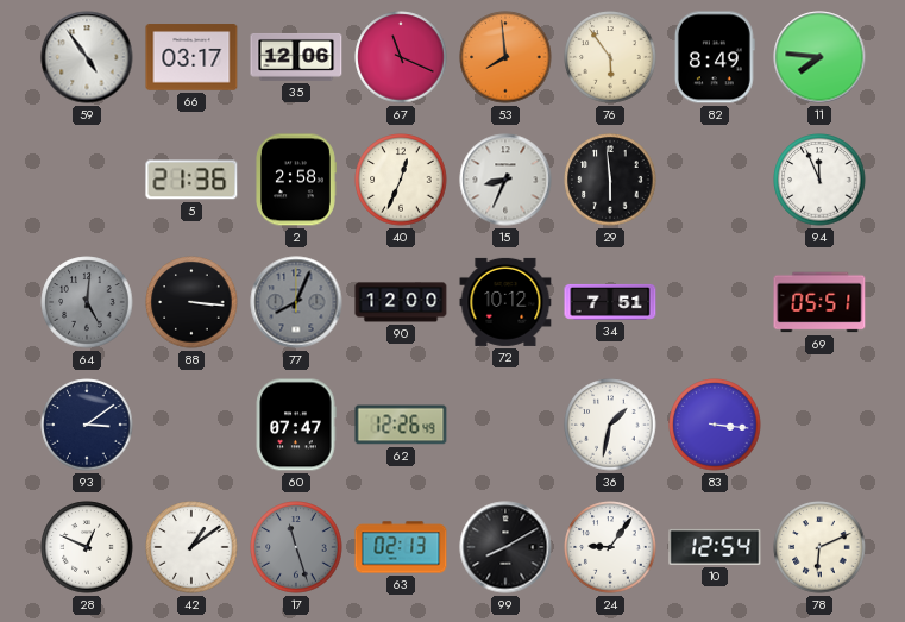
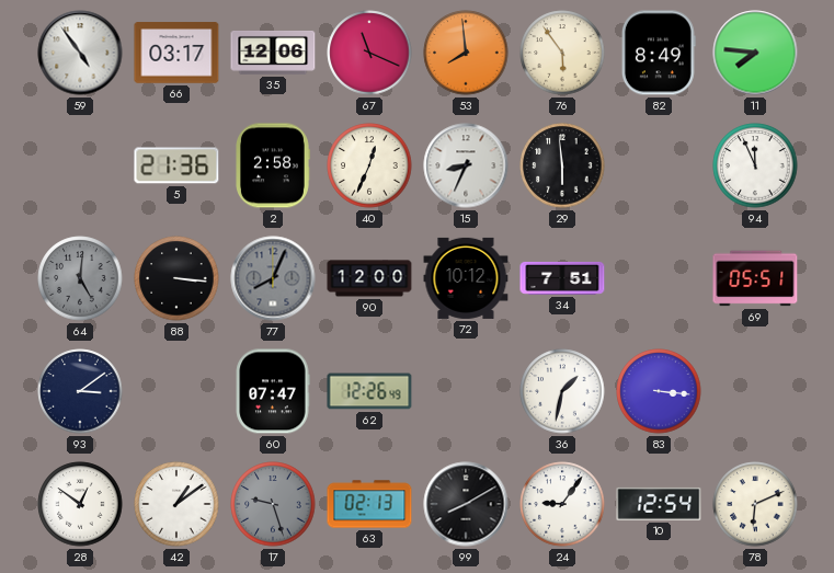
28: 12:49 -> 12:51
17: 11:27 -> 9:27
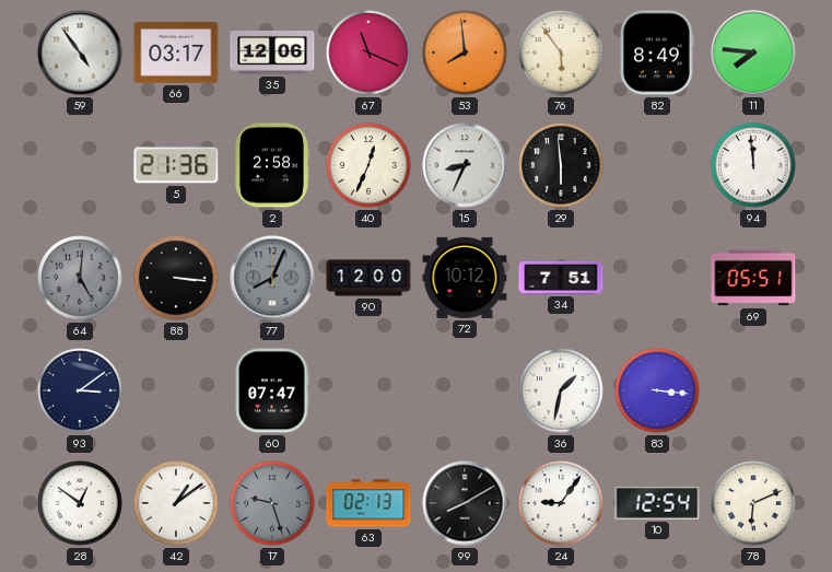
94: 11:56 -> 11:59
62: 12:26 -> none
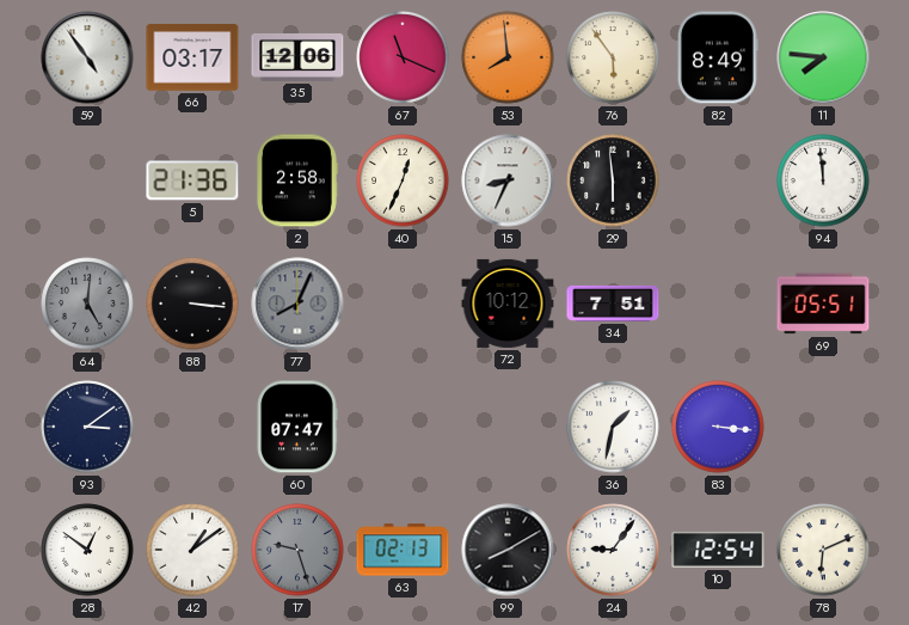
90: 12:00 -> none
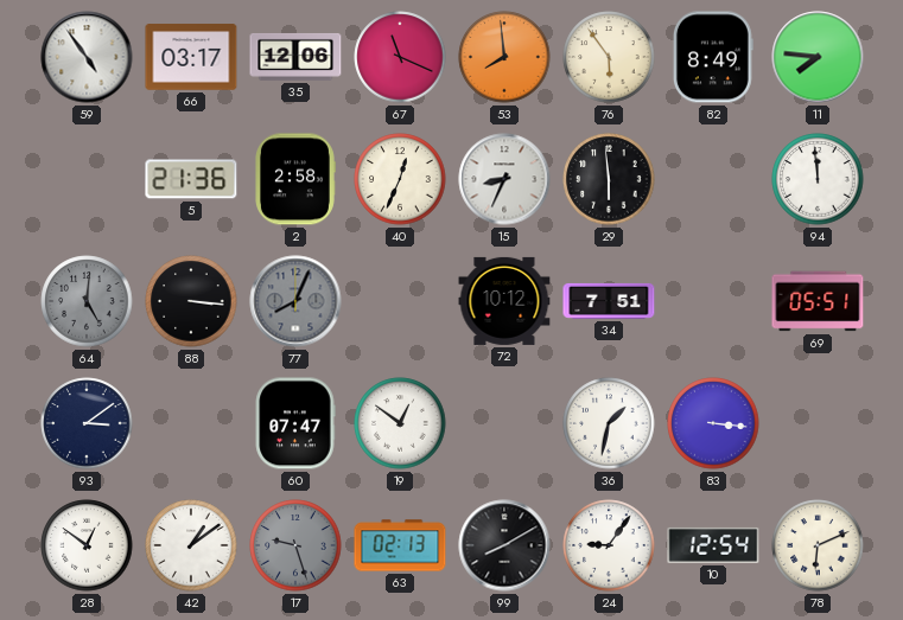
19: none -> 12:51
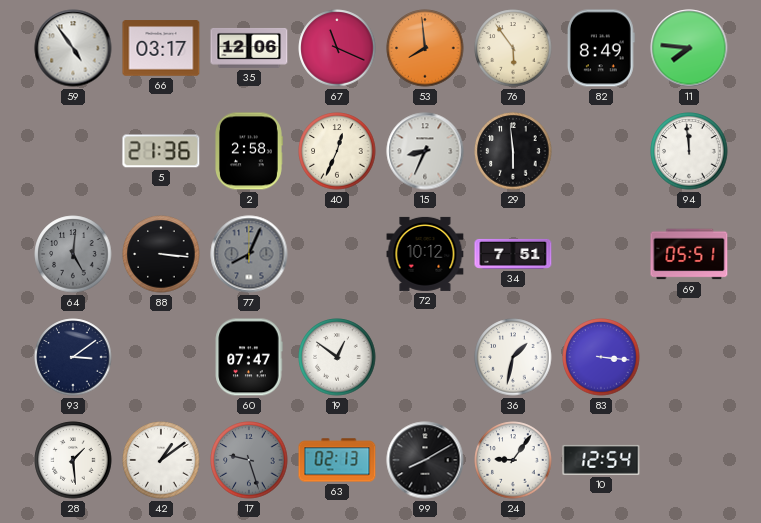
28: 12:51 -> 1:29
78: 6:11 -> none
